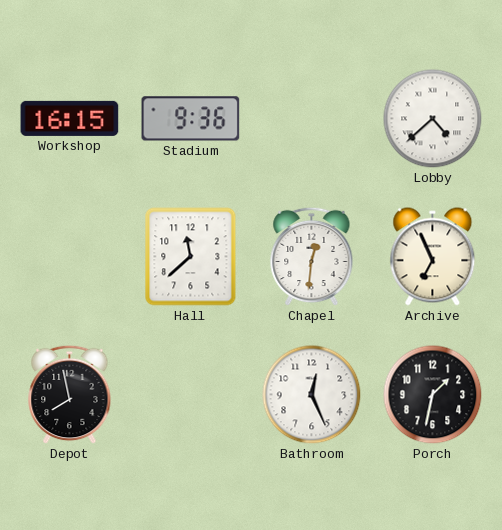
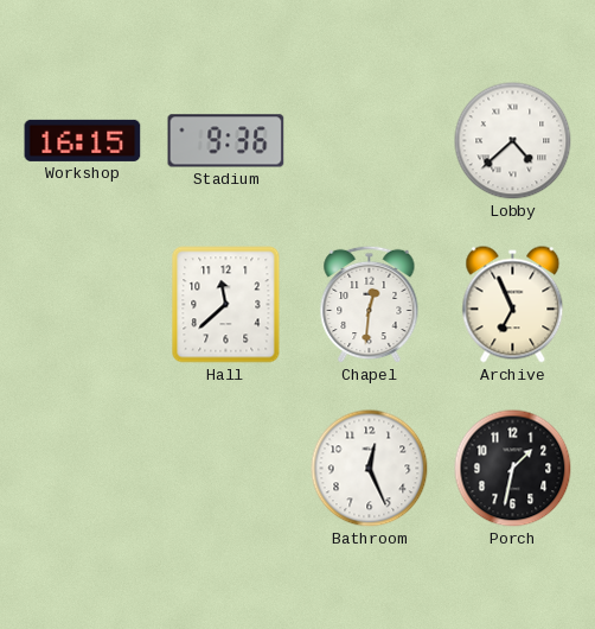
Depot: 7:58 -> none
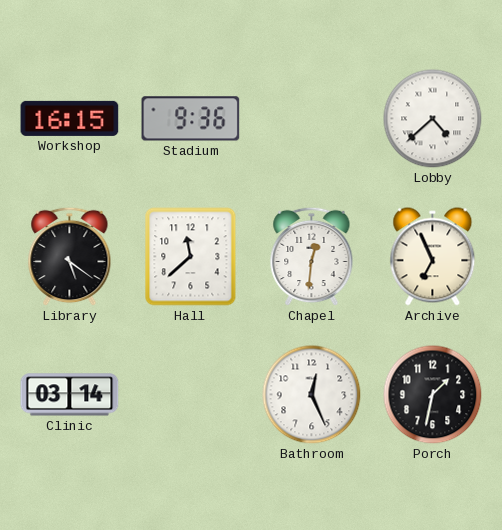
Library: none -> 5:21
Clinic: none -> 03:14
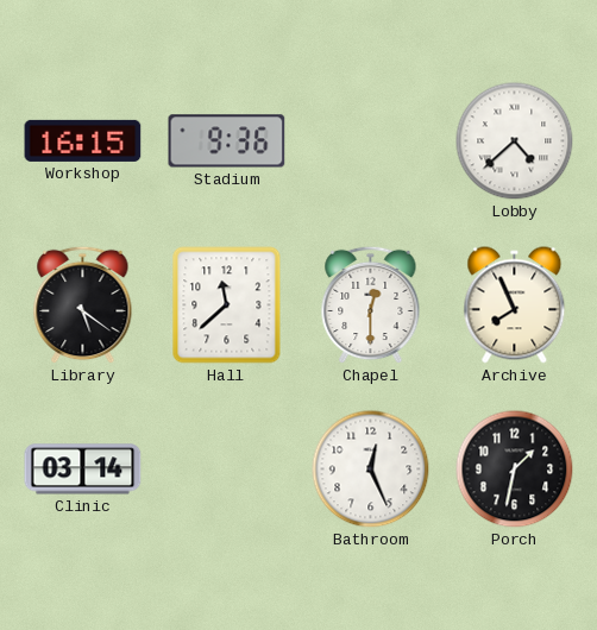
Chapel: 12:31 -> 12:30
Archive: 6:56 -> 7:56
